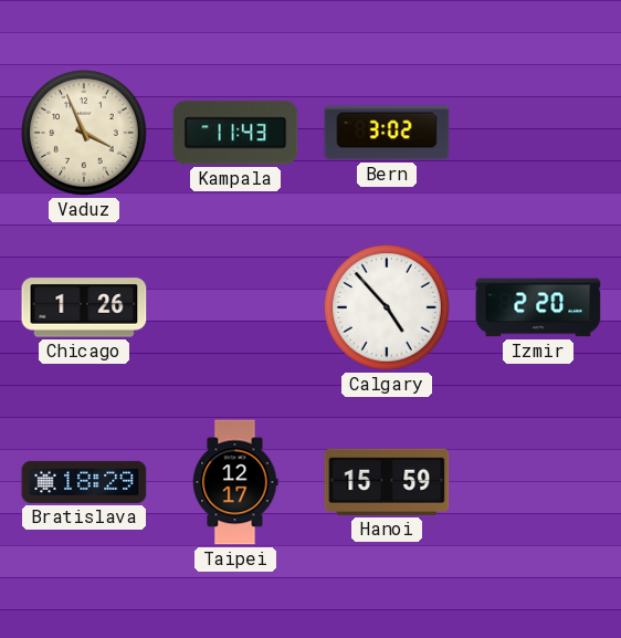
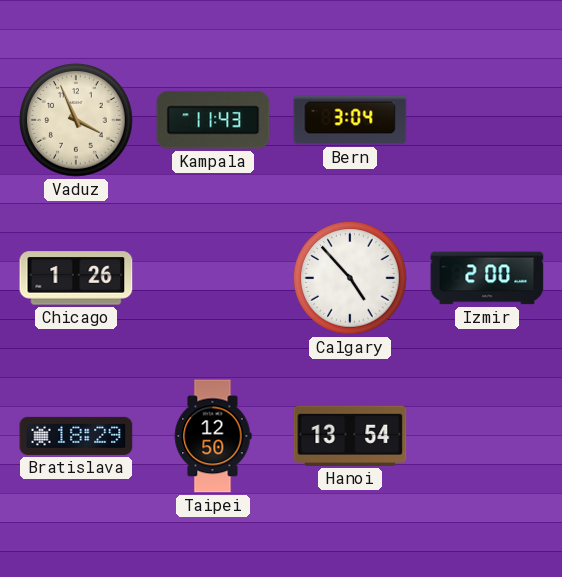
Bern: 3:02 -> 3:04
Izmir: 2:20 -> 2:00
Taipei: 12:17 -> 12:50
Hanoi: 15:59 -> 13:54
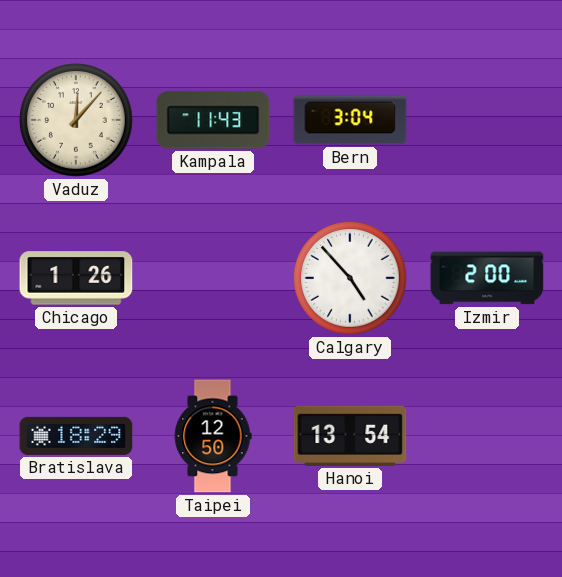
Vaduz: 3:56 -> 12:07
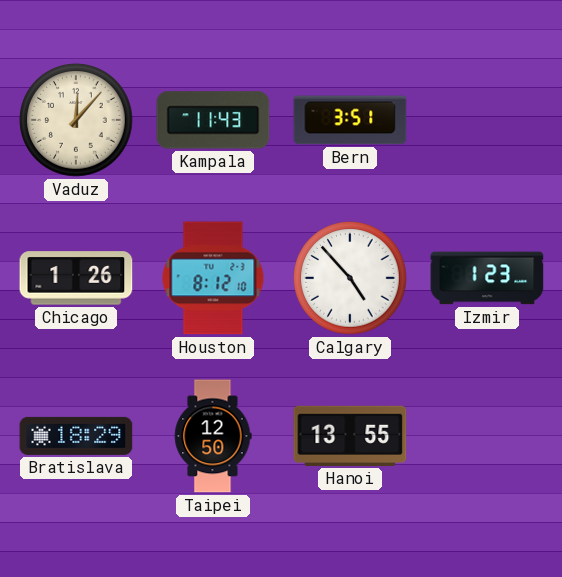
Bern: 3:04 -> 3:51
Houston: none -> 8:12
Izmir: 2:00 -> 1:23
Hanoi: 13:54 -> 13:55
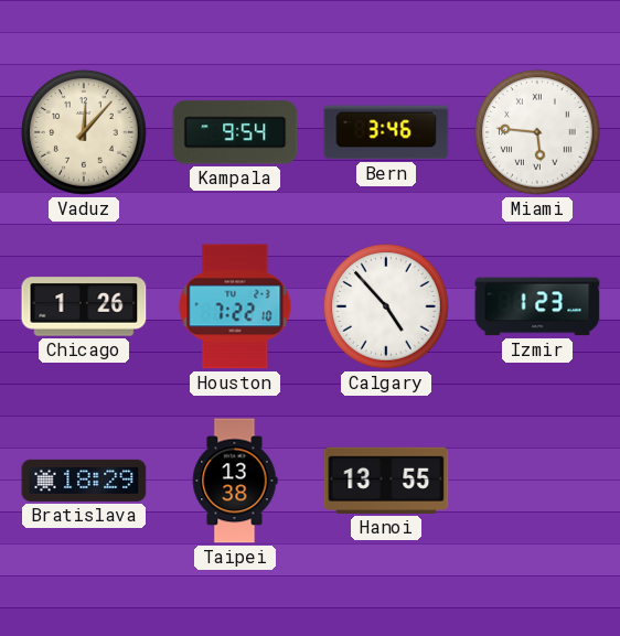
Kampala: 11:43 -> 9:54
Bern: 3:51 -> 3:46
Miami: none -> 5:46
Houston: 8:12 -> 7:22
Taipei: 12:50 -> 13:38
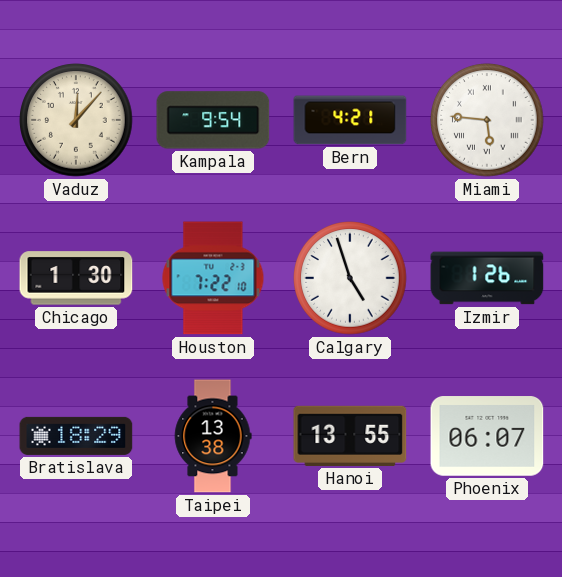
Bern: 3:46 -> 4:21
Chicago: 1:26 -> 1:30
Calgary: 4:53 -> 4:57
Izmir: 1:23 -> 1:26
Phoenix: none -> 06:07
